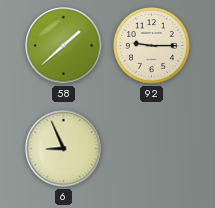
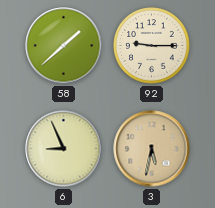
3: none -> 5:32
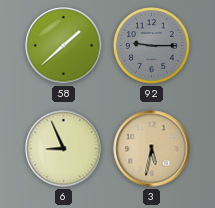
92 dial: cream -> grey
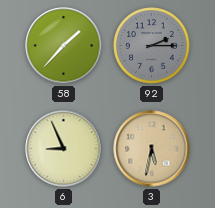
58: 1:38 -> 1:37
92: 9:15 -> 2:15
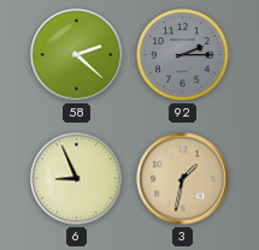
58: 1:37 -> 2:22
3: 5:32 -> 1:32
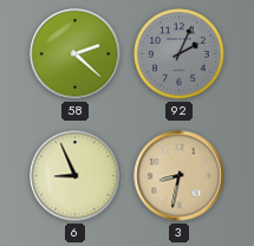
92: 2:15 -> 2:04
3: 1:32 -> 8:32
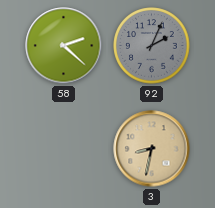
6: 8:56 -> none
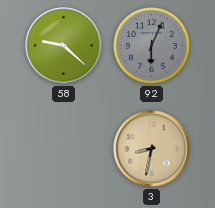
58: 2:22 -> 9:22
92: 2:04 -> 6:04
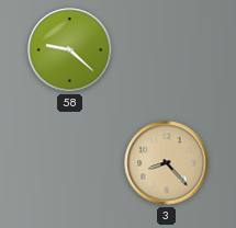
92: 6:04 -> none
3: 8:32 -> 8:23
